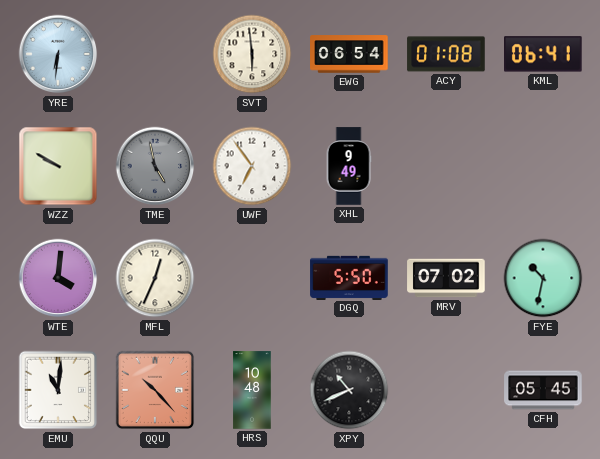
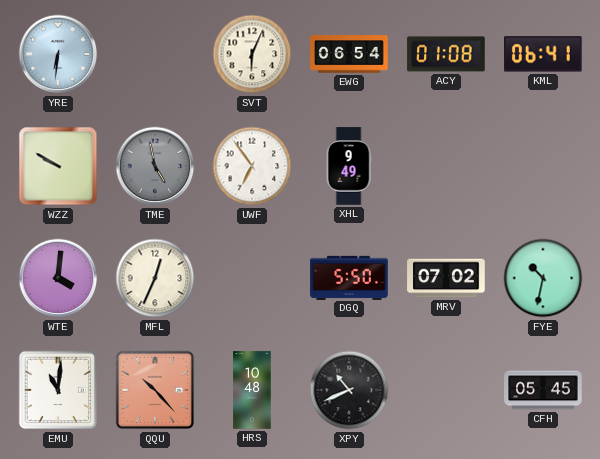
SVT: 5:59 -> 6:04
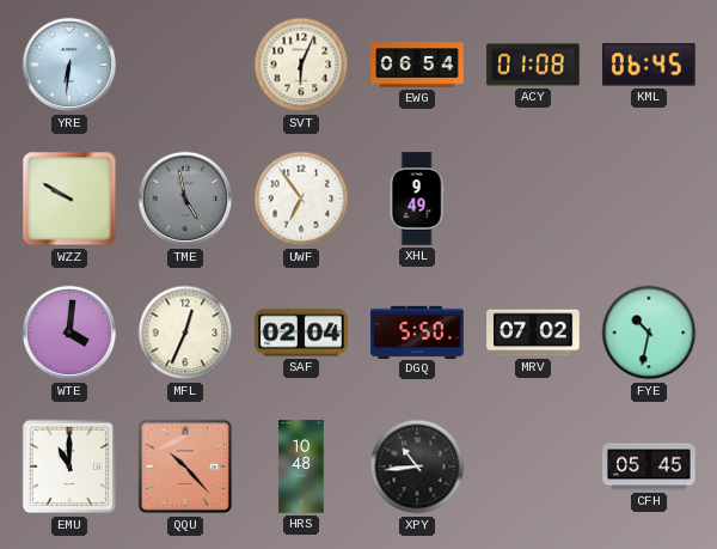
KML: 06:41 -> 06:45
SAF: none -> 02:04
EMU: 11:01 -> 11:00
XPY: 10:41 -> 10:44
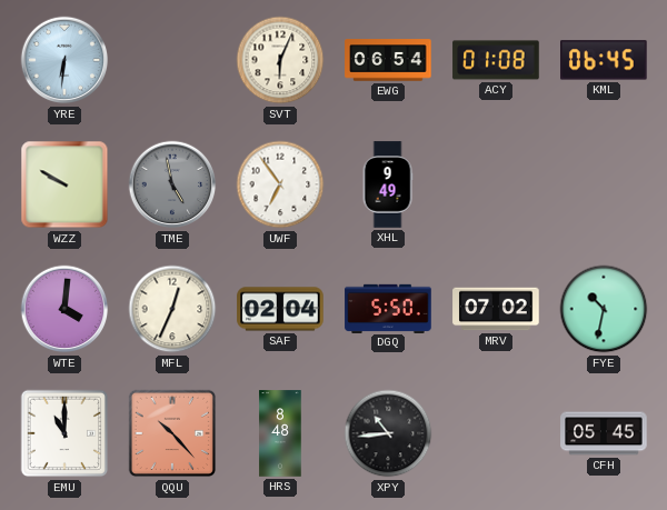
HRS: 10:48 -> 8:48
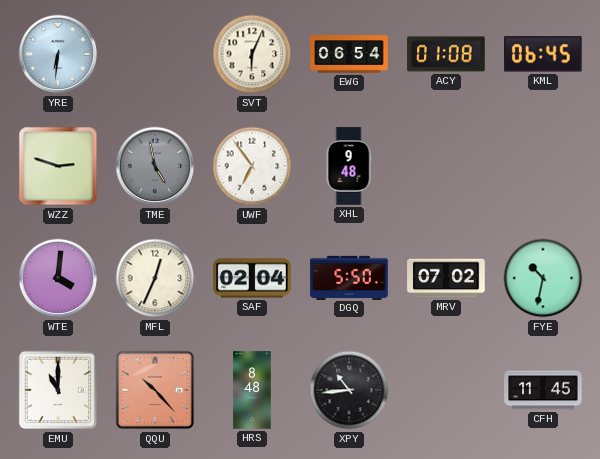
WZZ: 9:50 -> 2:48
XHL: 9:49 -> 9:48
CFH: 05:45 -> 11:45
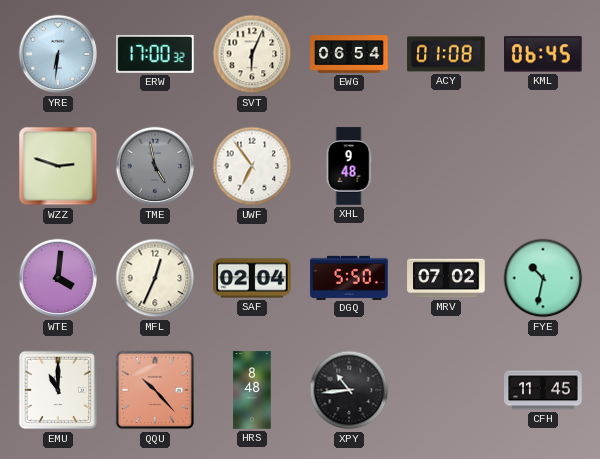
ERW: none -> 17:00
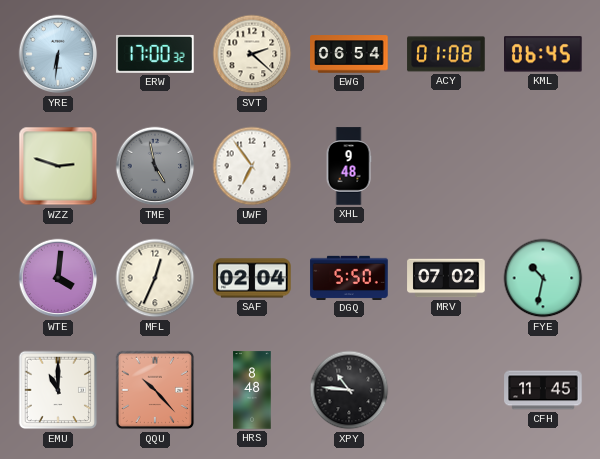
SVT: 6:04 -> 2:22
XPY: 10:44 -> 10:46
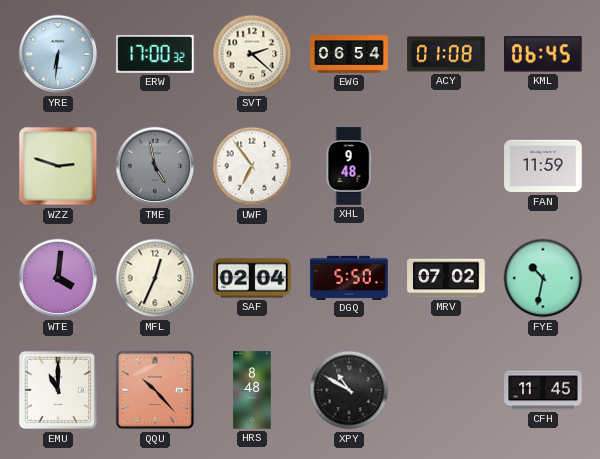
FAN: none -> 11:59
XPY: 10:46 -> 10:50
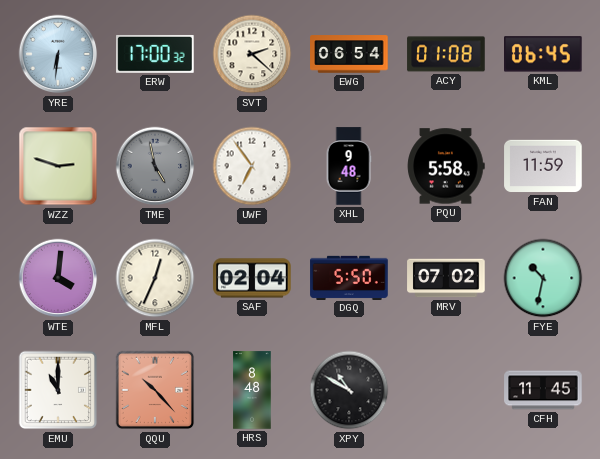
PQU: none -> 5:58
